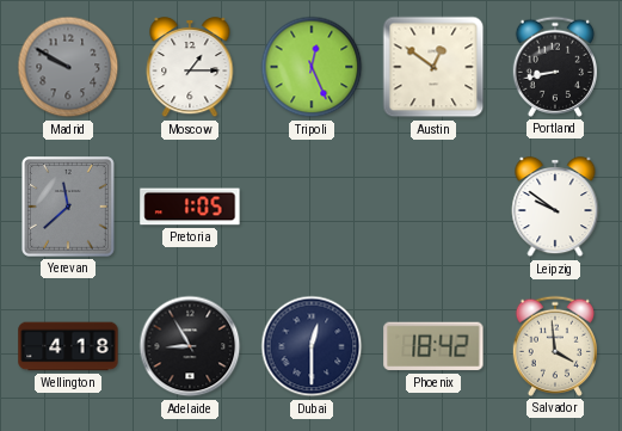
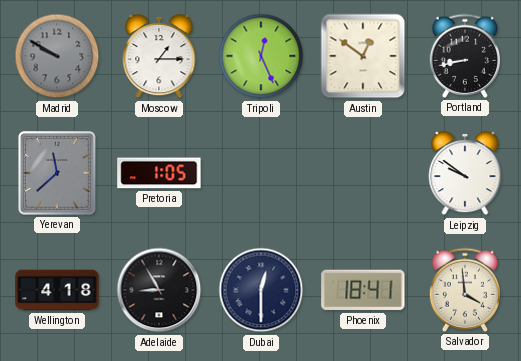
Phoenix: 18:42 -> 18:41
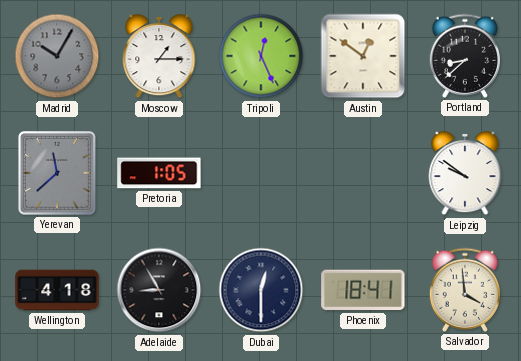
Madrid: 9:50 -> 10:05
Portland: 8:43 -> 8:38
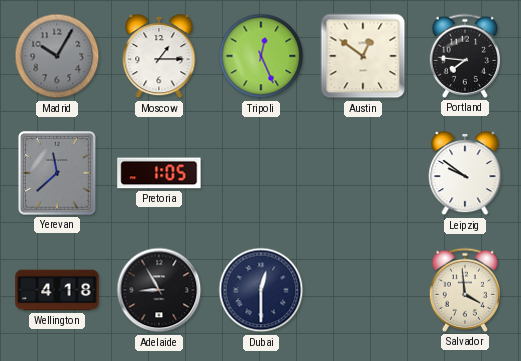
Portland: 8:38 -> 7:46
Phoenix: 18:41 -> none
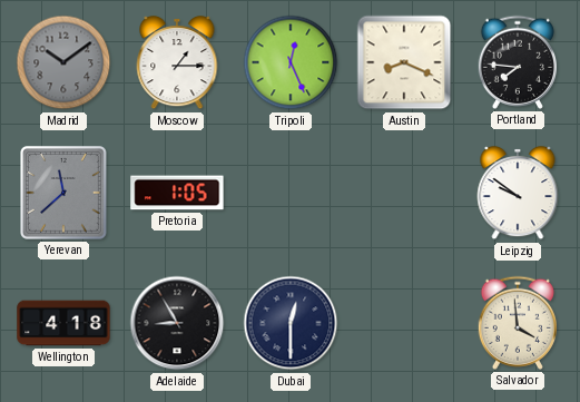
Madrid: 10:05 -> 10:09
Austin: 12:51 -> 8:19
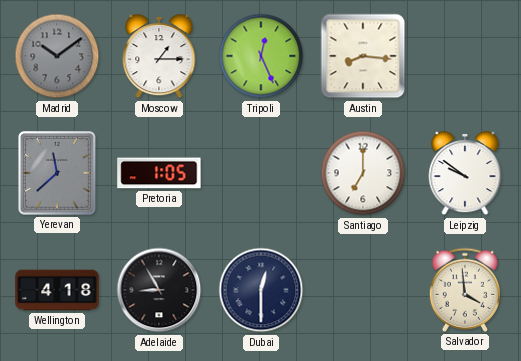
Austin: 8:19 -> 8:16
Portland: 7:46 -> none
Santiago: none -> 7:00
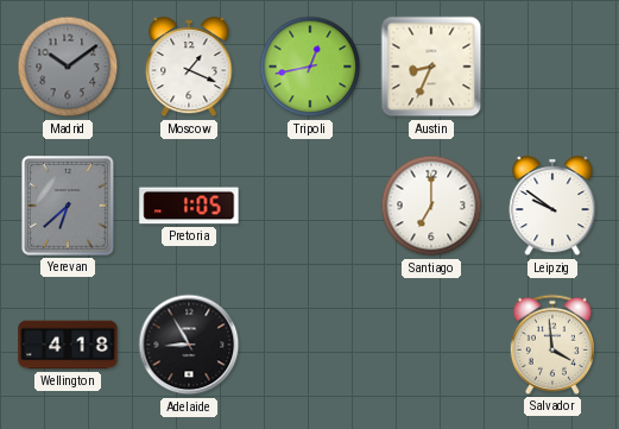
Moscow: 1:15 -> 1:19
Tripoli: 12:26 -> 12:43
Austin: 8:16 -> 8:34
Yerevan: 11:38 -> 6:38
Dubai: 12:30 -> none
